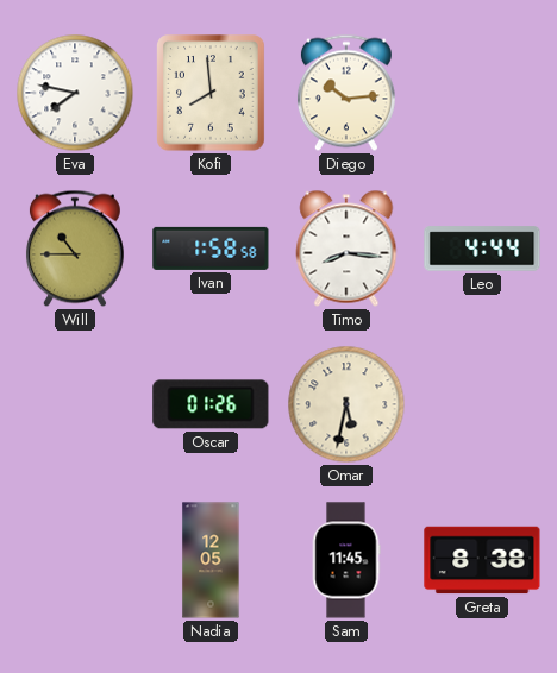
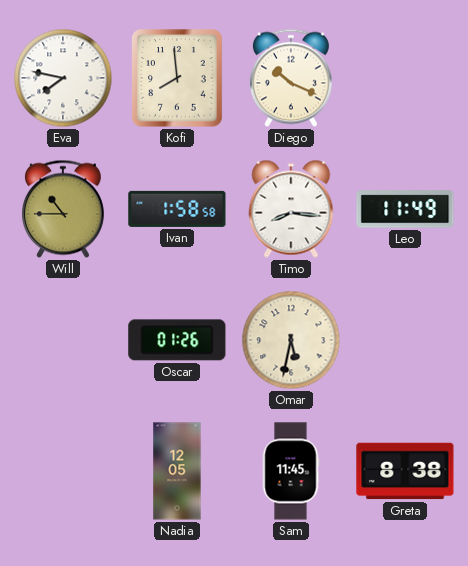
Diego: 10:14 -> 10:19
Leo: 4:44 -> 11:49
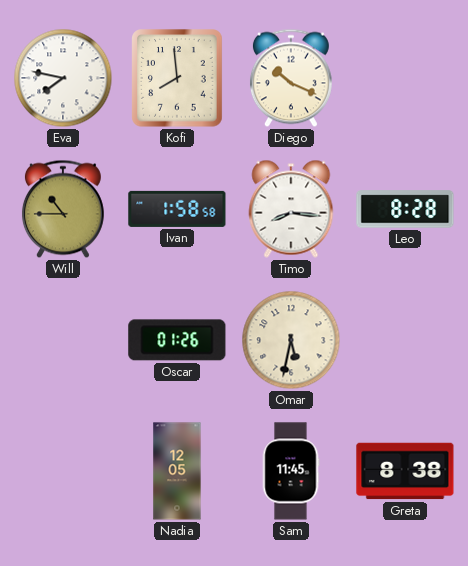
Leo: 11:49 -> 8:28
